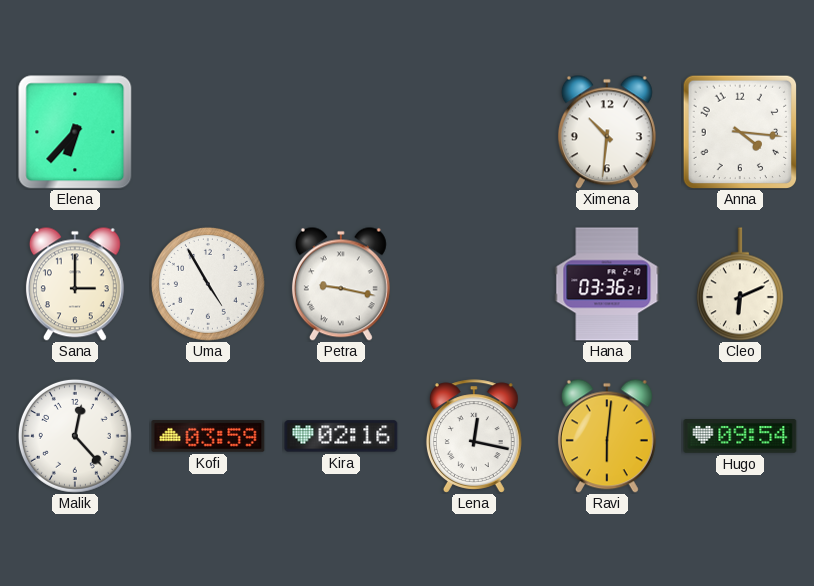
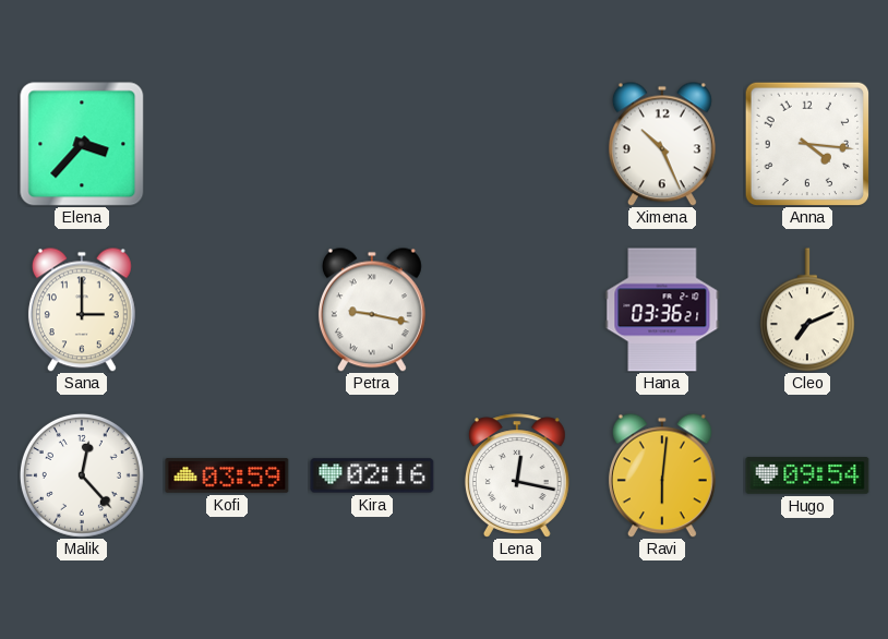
Elena: 6:37 -> 3:37
Ximena: 10:31 -> 10:26
Uma: 4:55 -> none
Cleo: 6:11 -> 7:11
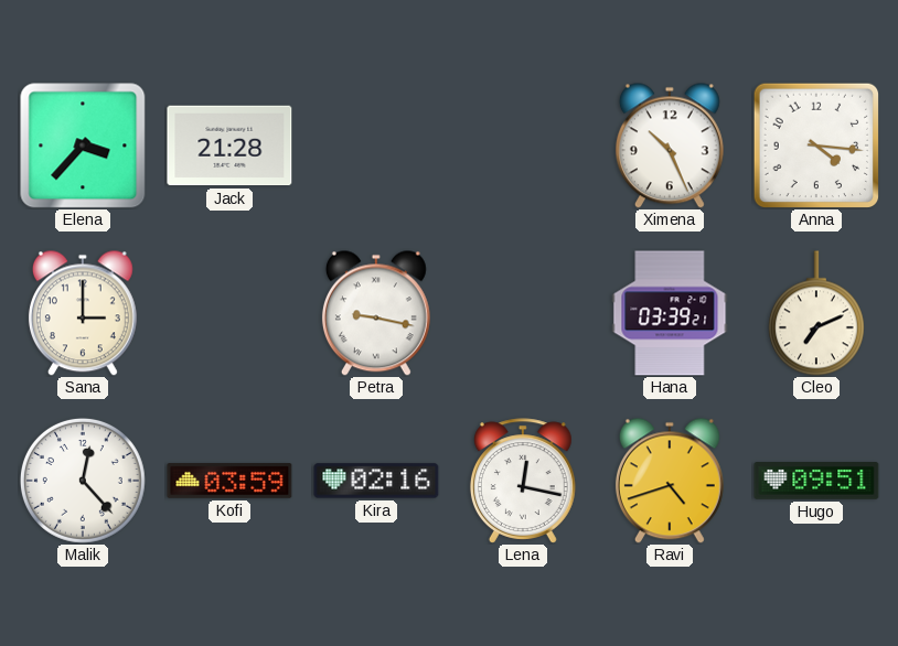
Jack: none -> 21:28
Hana: 03:36 -> 03:39
Ravi: 6:01 -> 4:42
Hugo: 09:54 -> 09:51
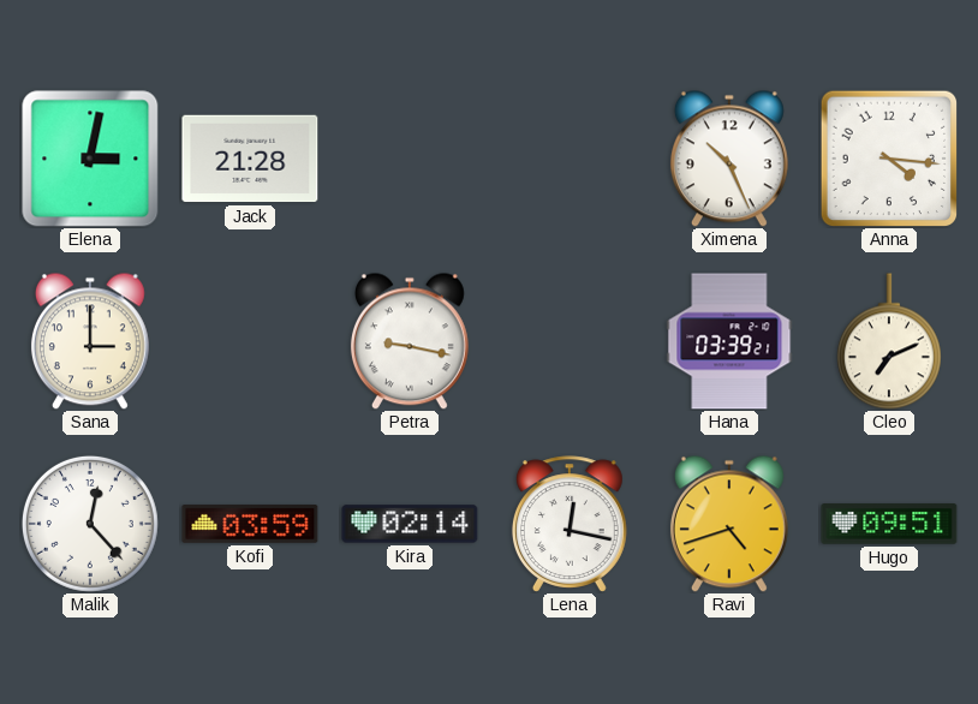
Elena: 3:37 -> 3:02
Kira: 02:16 -> 02:14
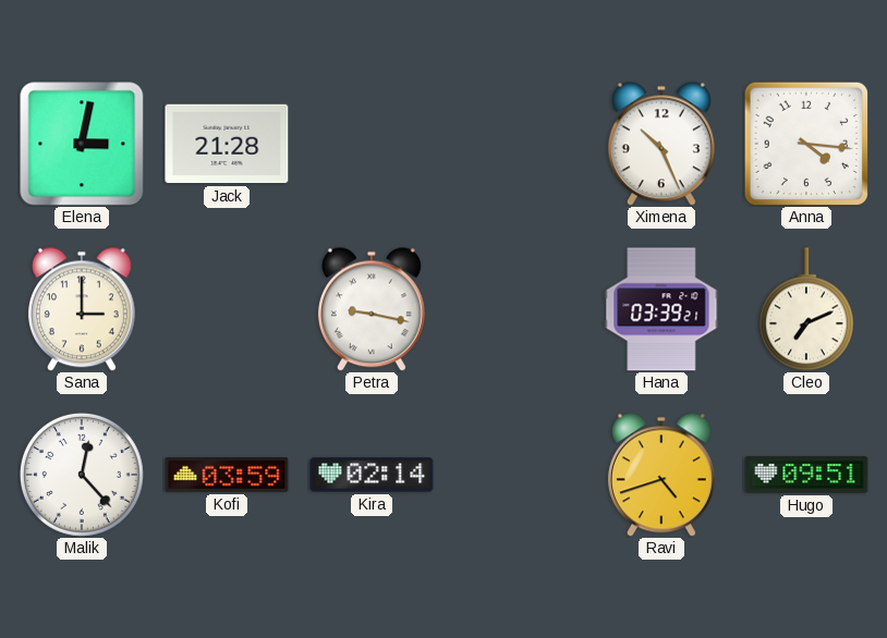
Lena: 12:17 -> none
